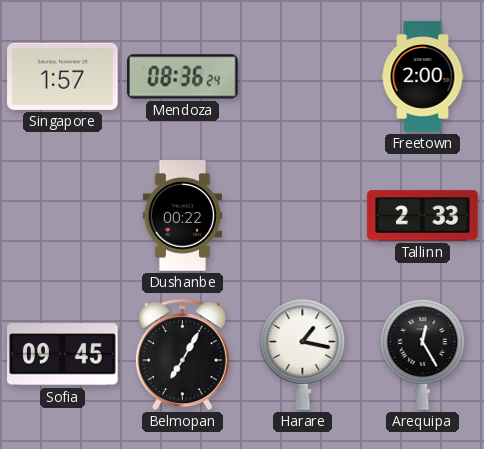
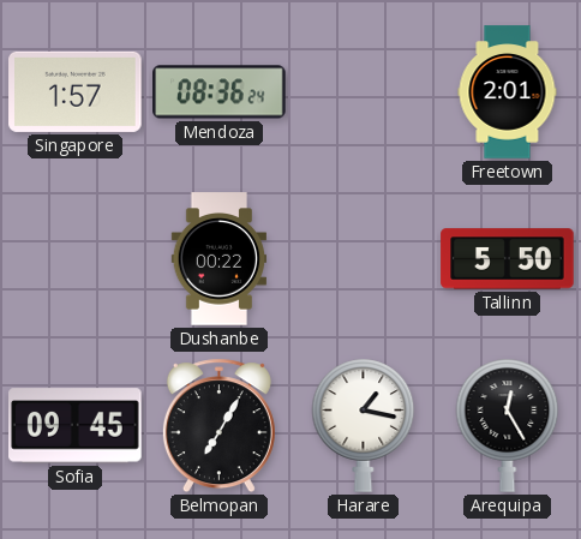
Freetown: 2:00 -> 2:01
Tallinn: 2:33 -> 5:50
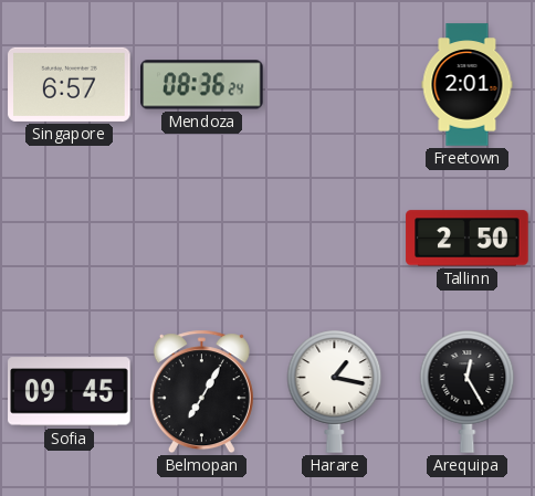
Singapore: 1:57 -> 6:57
Dushanbe: 00:22 -> none
Tallinn: 5:50 -> 2:50
